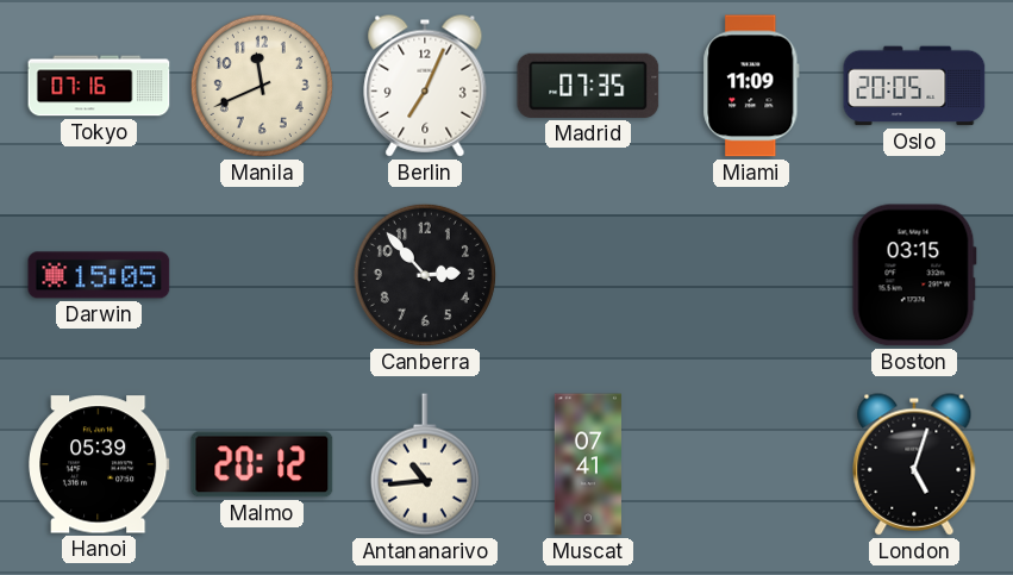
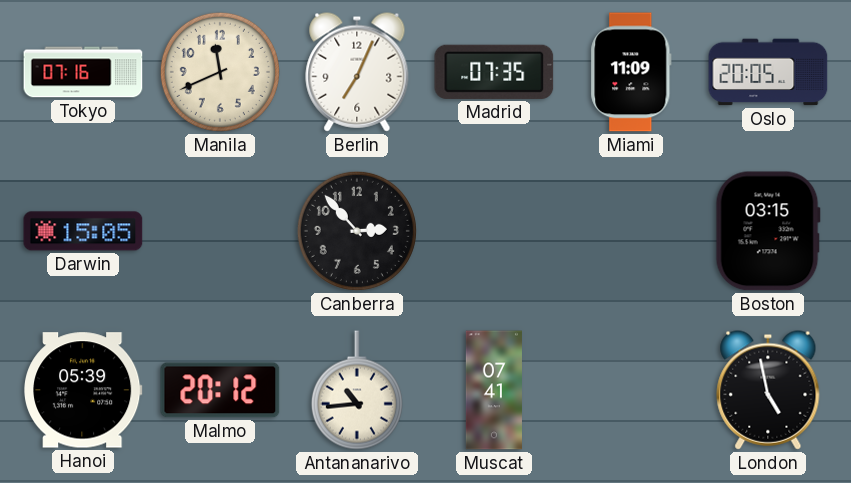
London: 5:03 -> 4:58
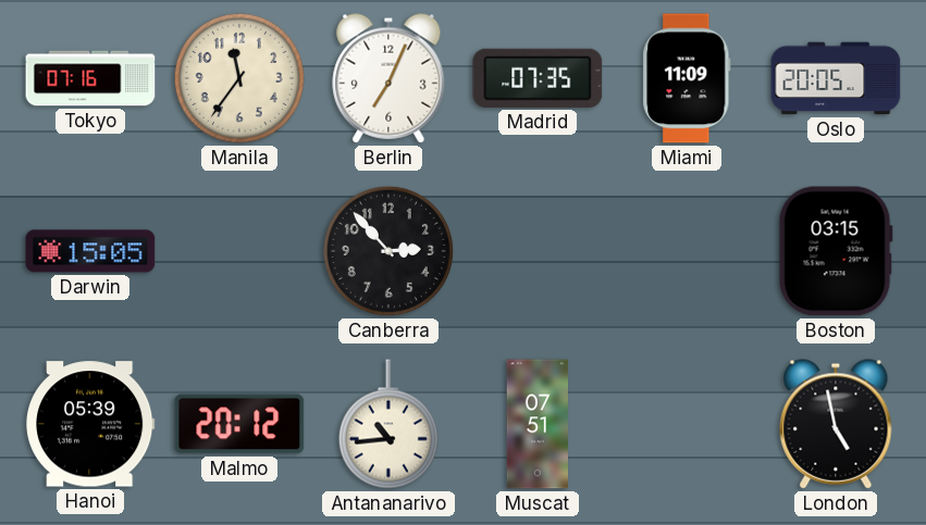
Manila: 11:41 -> 11:36
Muscat: 07:41 -> 07:51
